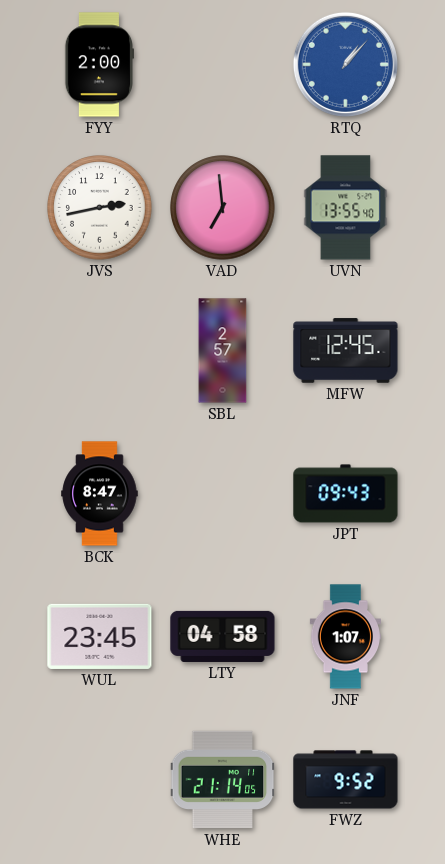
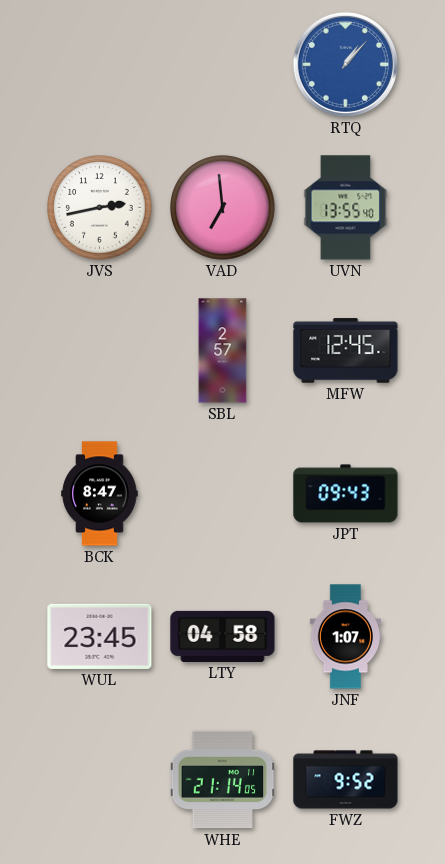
FYY: 2:00 -> none
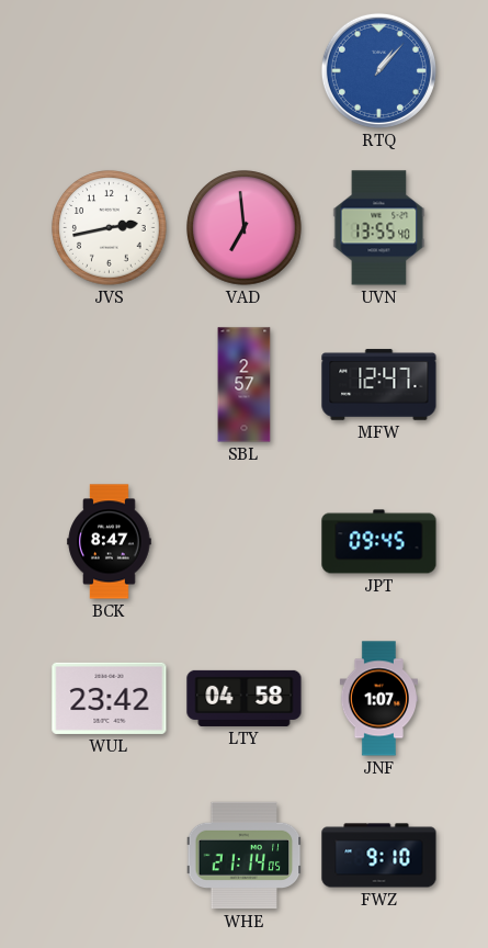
MFW: 12:45 -> 12:47
JPT: 09:43 -> 09:45
WUL: 23:45 -> 23:42
FWZ: 9:52 -> 9:10
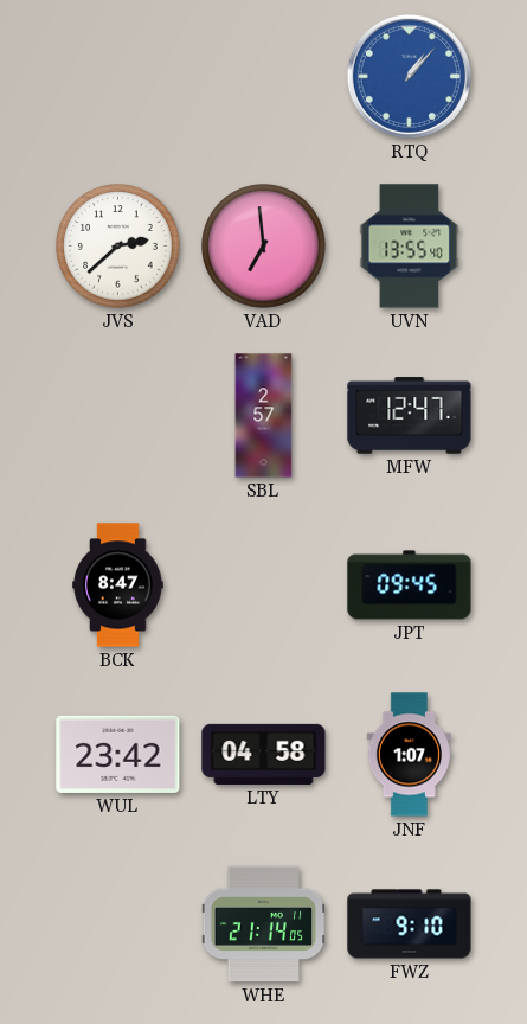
JVS: 2:43 -> 2:38
